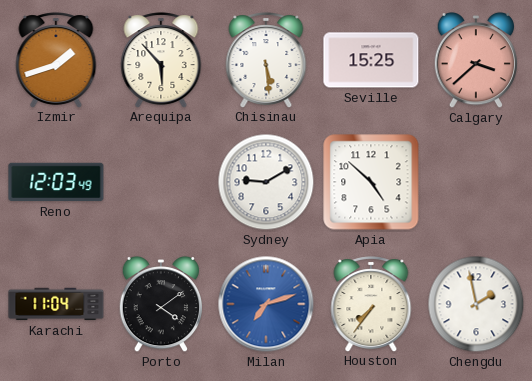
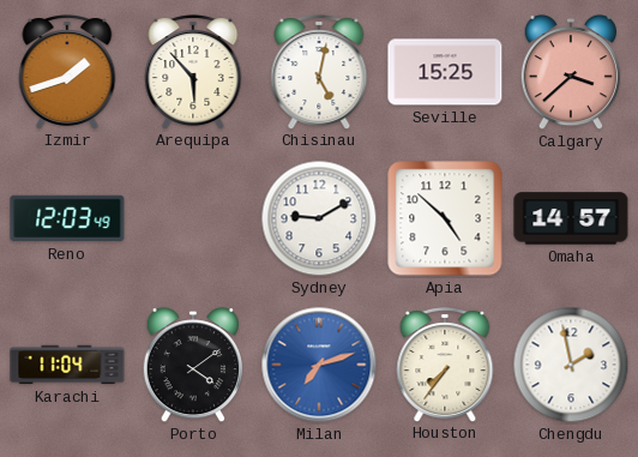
Chisinau: 5:29 -> 5:02
Omaha: none -> 14:57
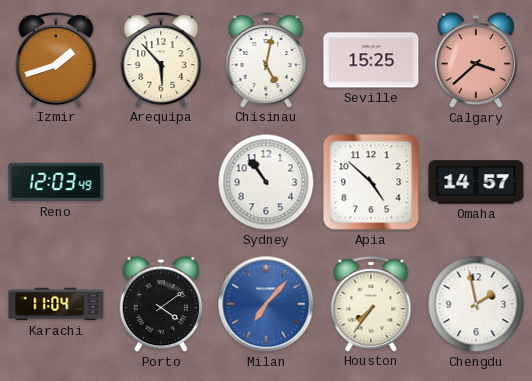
Sydney: 9:10 -> 10:54
Milan: 7:12 -> 7:07
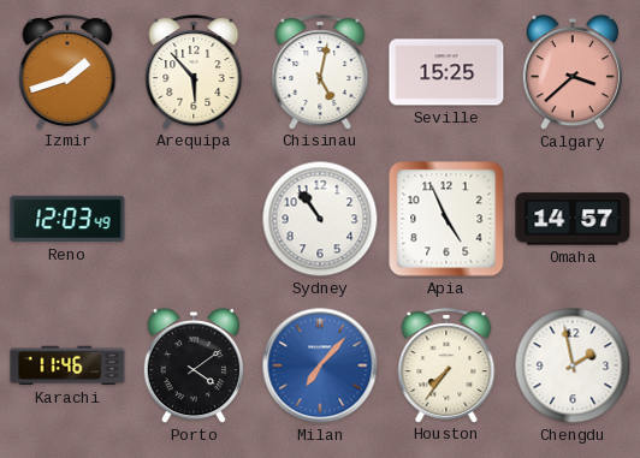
Apia: 4:52 -> 4:56
Karachi: 11:04 -> 11:46
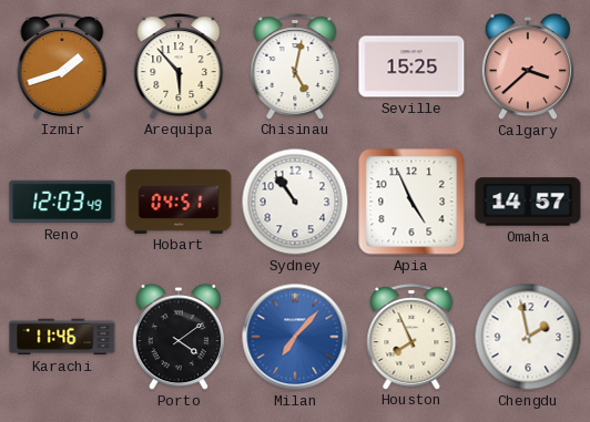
Hobart: none -> 04:51
Houston: 7:36 -> 7:56
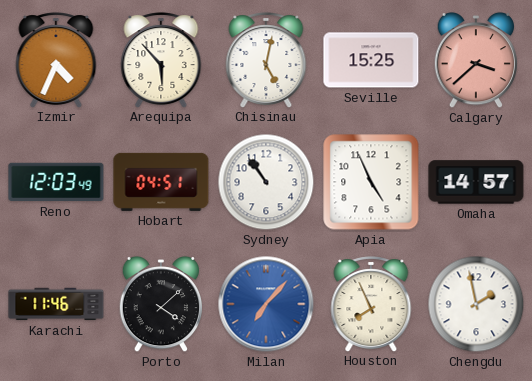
Izmir: 1:42 -> 4:34
Porto: 4:09 -> 4:08
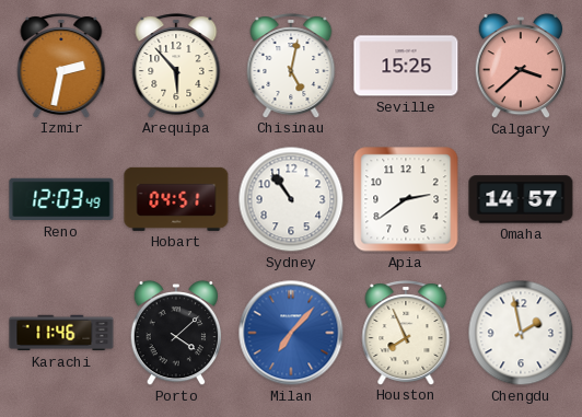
Izmir: 4:34 -> 2:32
Apia: 4:56 -> 2:39
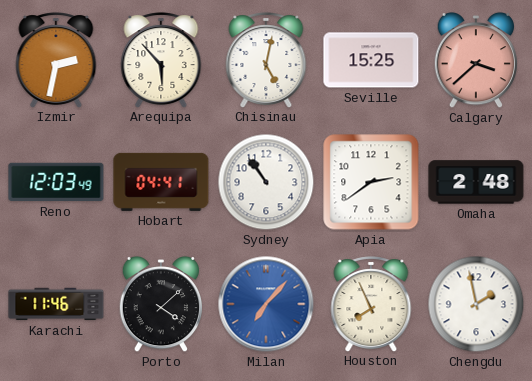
Hobart: 04:51 -> 04:41
Omaha: 14:57 -> 2:48
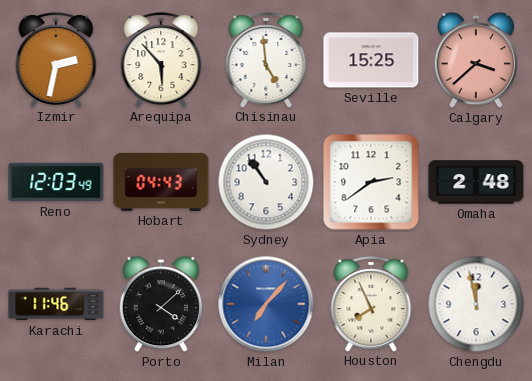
Chisinau: 5:02 -> 4:59
Hobart: 04:41 -> 04:43
Chengdu: 1:58 -> 11:58
